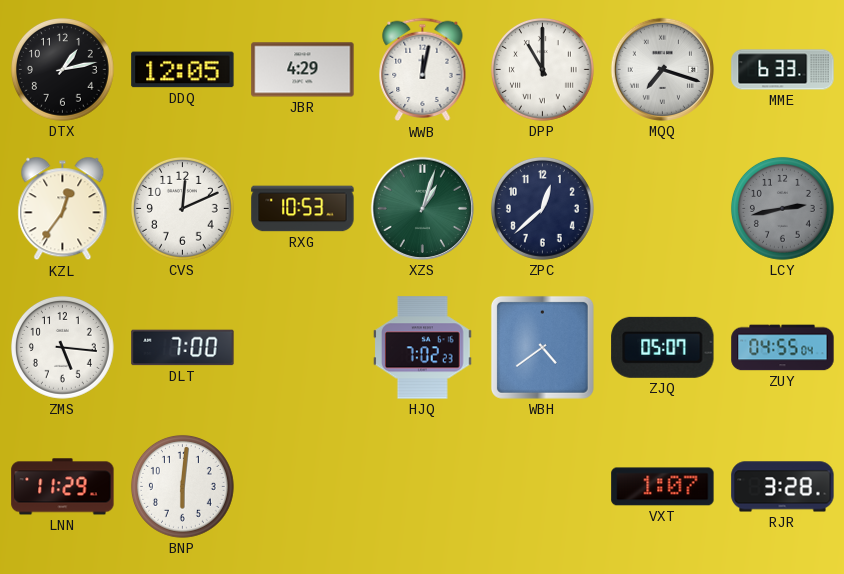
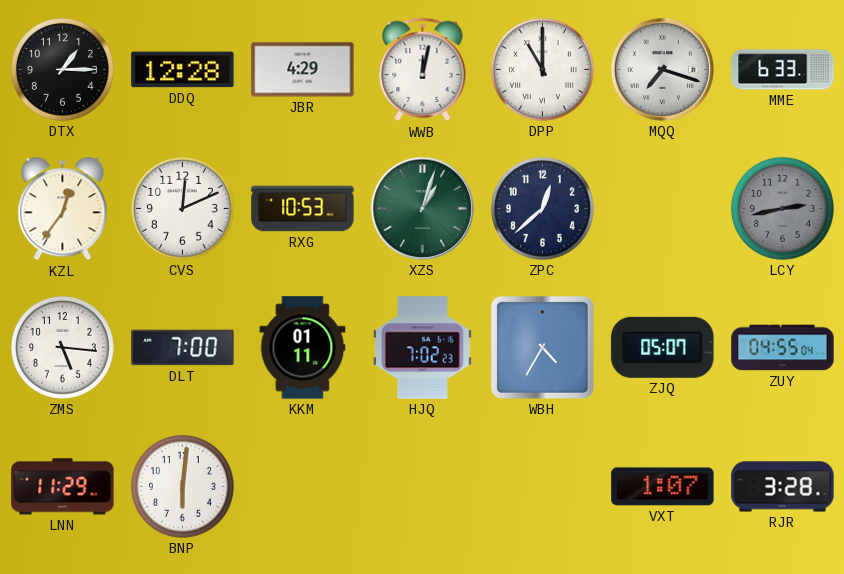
DTX: 1:13 -> 1:15
DDQ: 12:05 -> 12:28
KKM: none -> 01:11
WBH: 4:39 -> 4:35
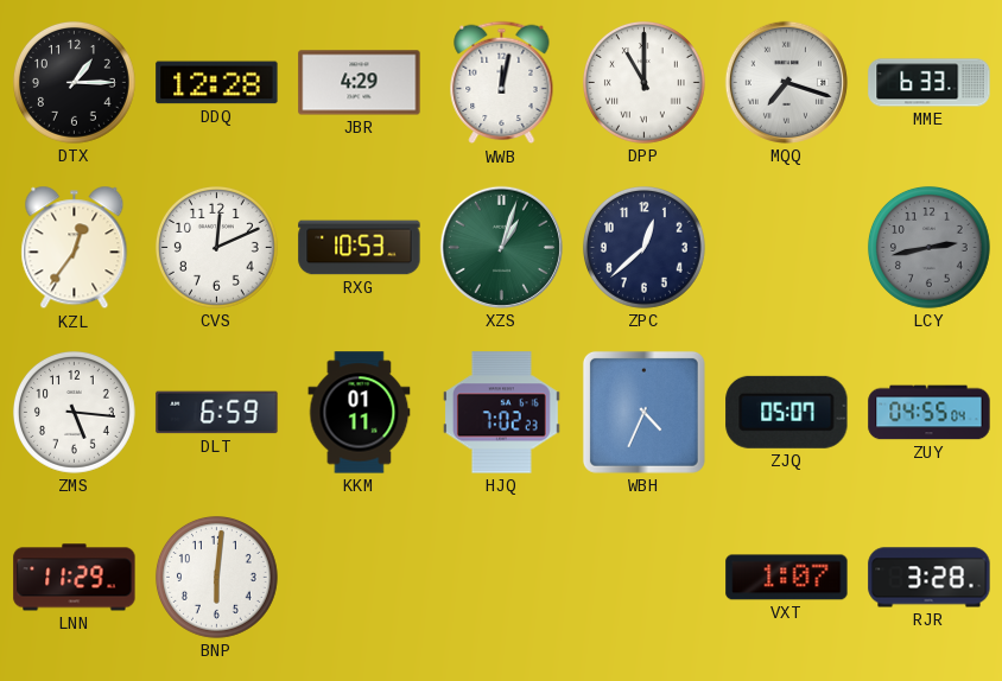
DLT: 7:00 -> 6:59
WBH: 4:35 -> 4:34
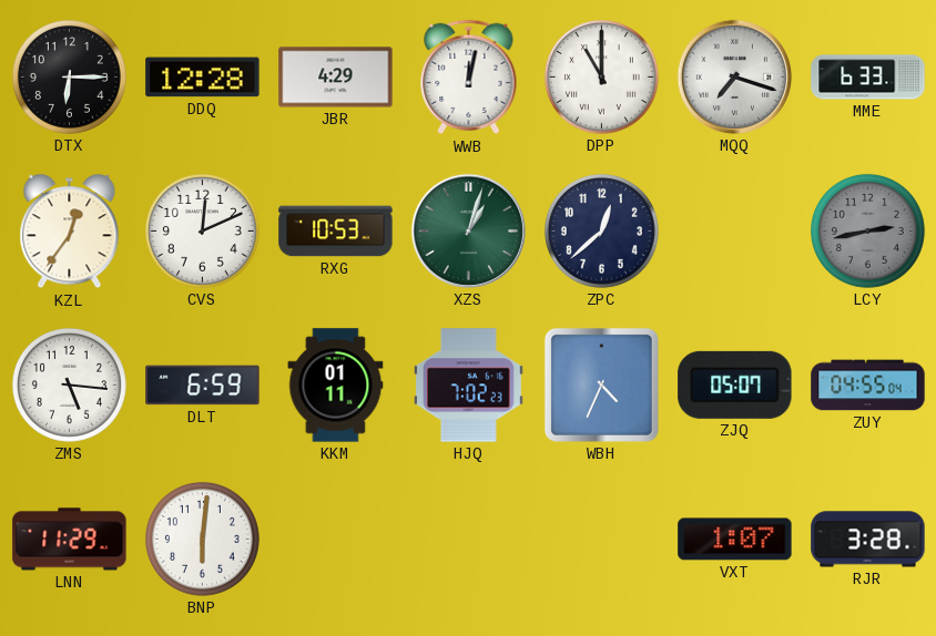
DTX: 1:15 -> 6:15
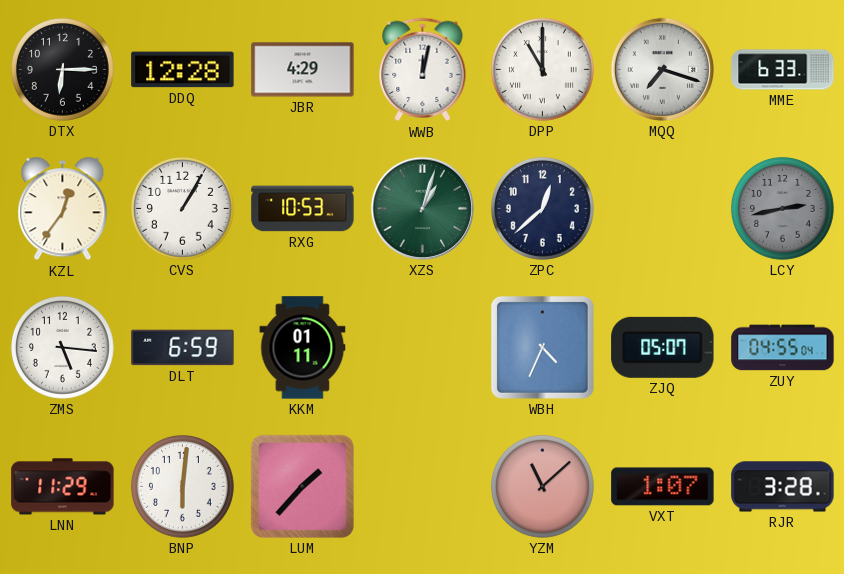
CVS: 12:11 -> 1:05
HJQ: 7:02 -> none
LUM: none -> 1:37
YZM: none -> 11:08
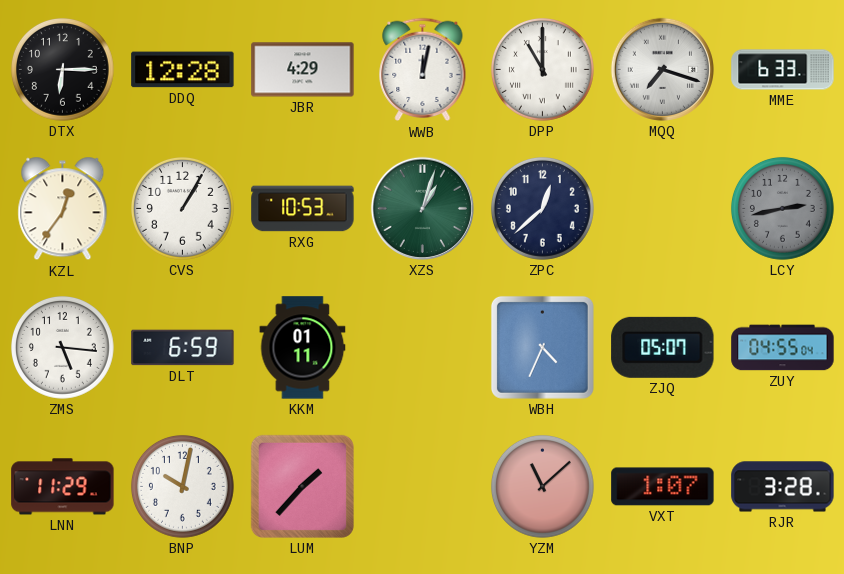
BNP: 6:01 -> 10:02
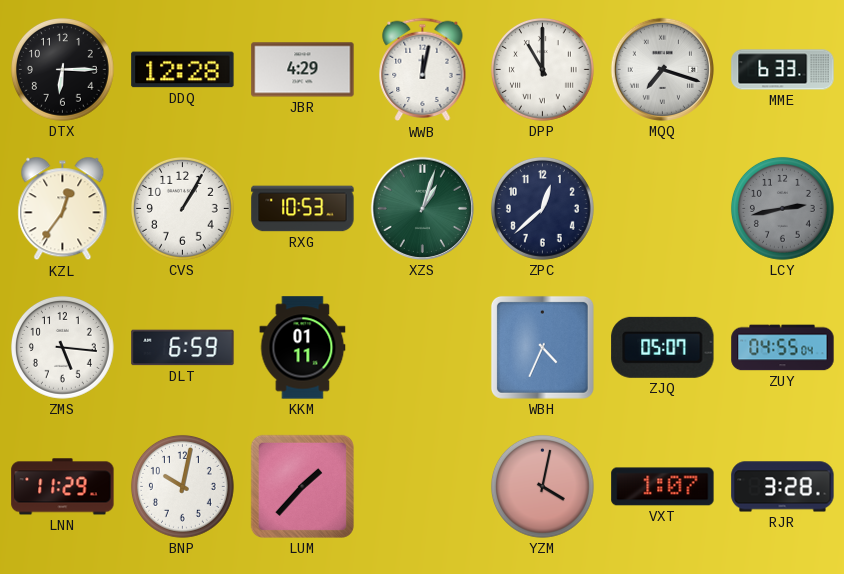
YZM: 11:08 -> 4:02
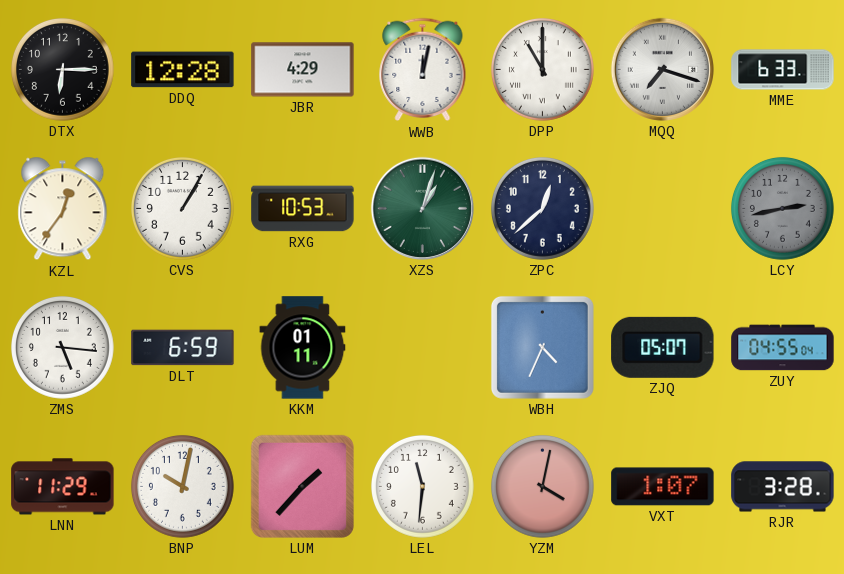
LEL: none -> 11:31
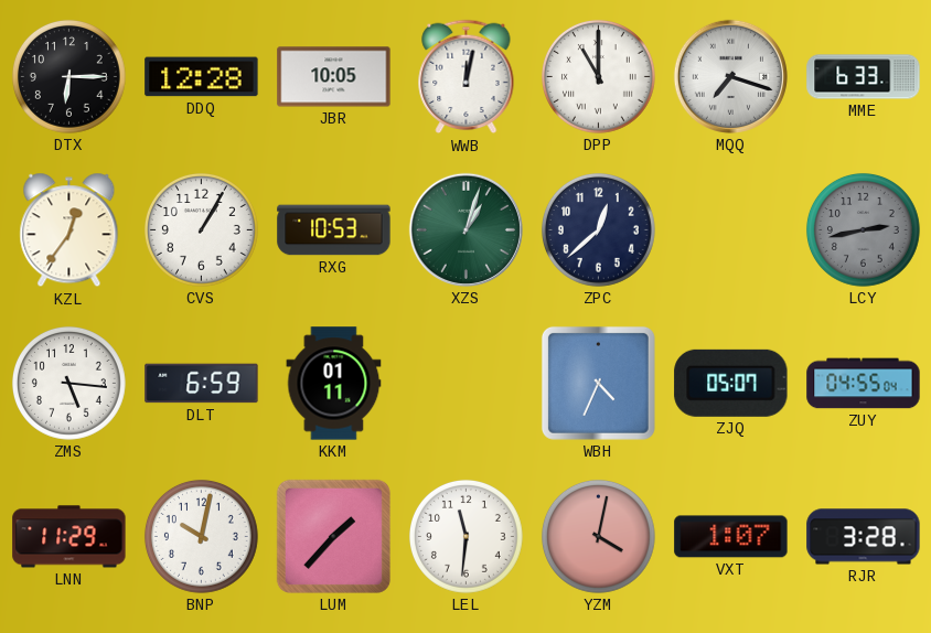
JBR: 4:29 -> 10:05
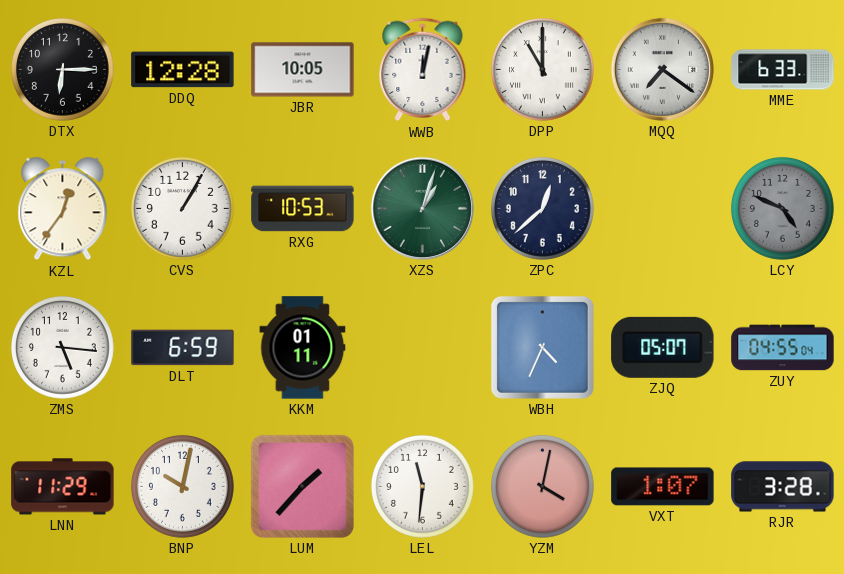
MQQ: 7:18 -> 7:21
LCY: 2:43 -> 4:49
